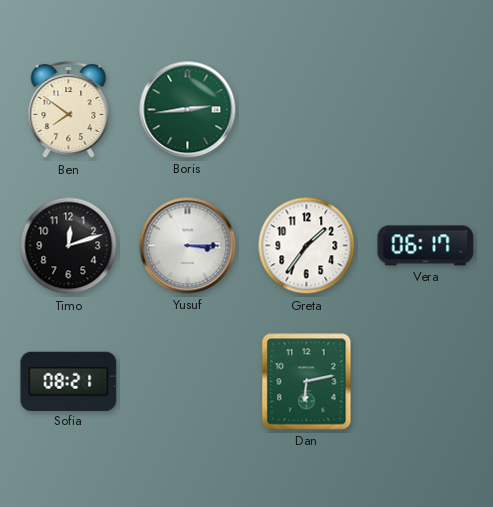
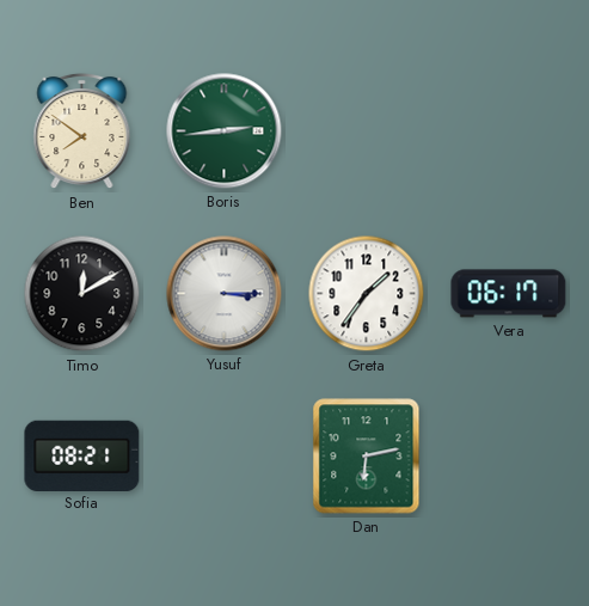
Timo: 12:12 -> 12:10
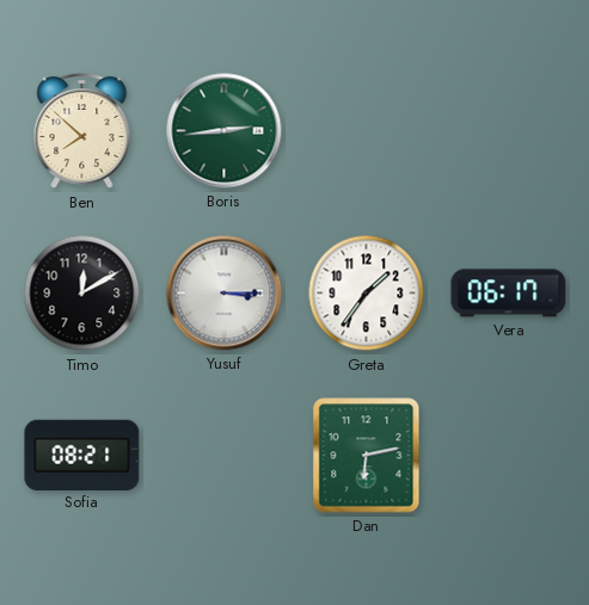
Ben: 7:51 -> 7:52
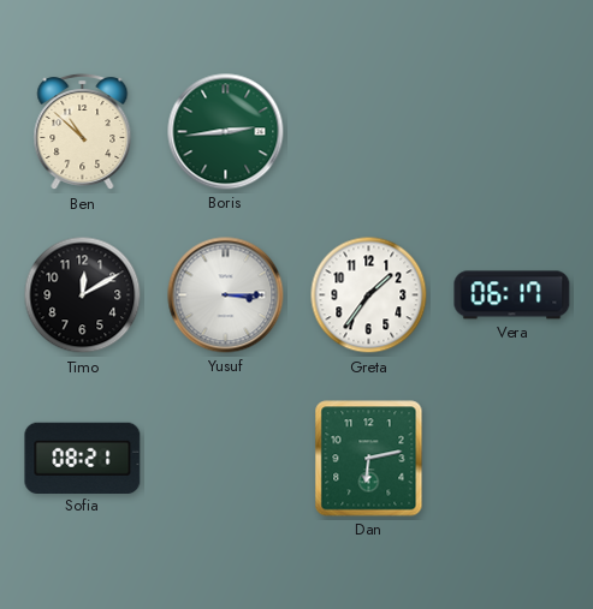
Ben: 7:52 -> 10:52
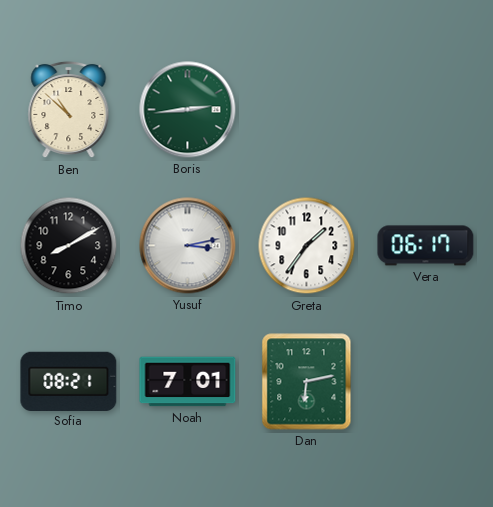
Timo: 12:10 -> 8:10
Yusuf: 3:15 -> 3:13
Noah: none -> 7:01
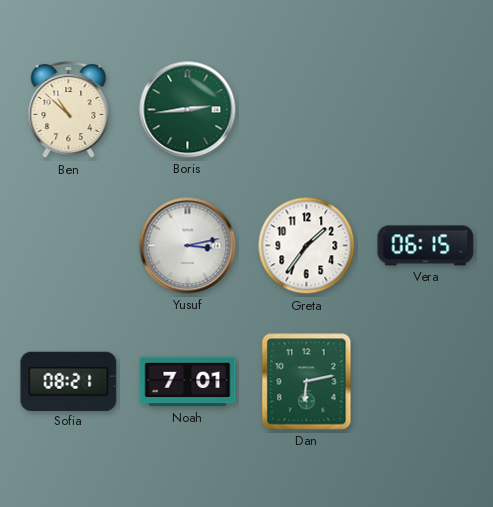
Timo: 8:10 -> none
Vera: 06:17 -> 06:15
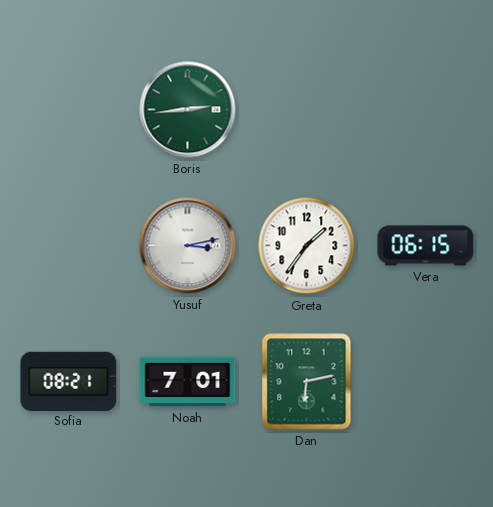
Ben: 10:52 -> none
